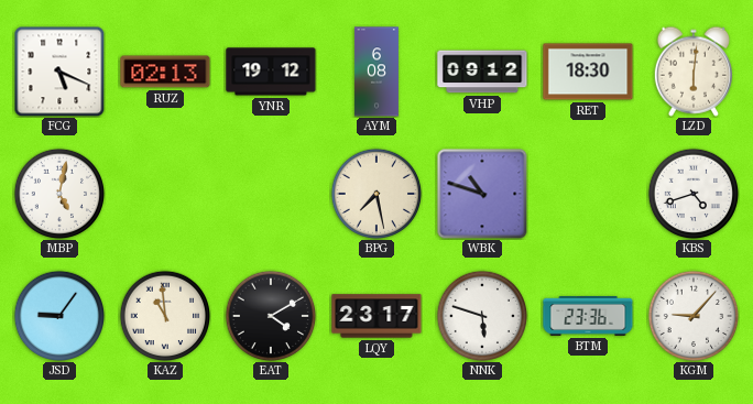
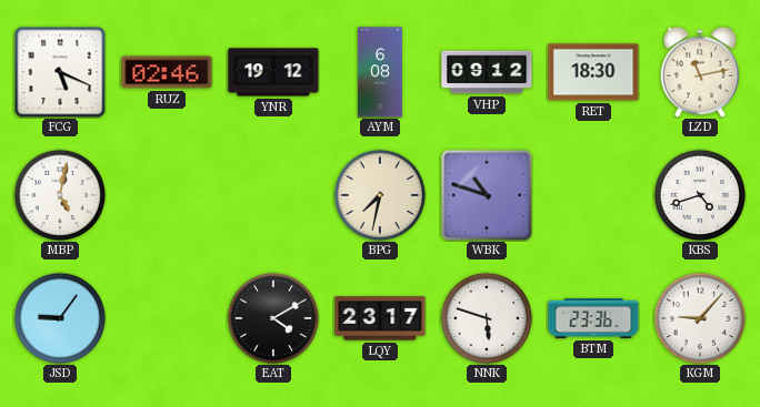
RUZ: 02:13 -> 02:46
LZD: 6:01 -> 11:13
BPG: 7:28 -> 7:32
KAZ: 10:59 -> none
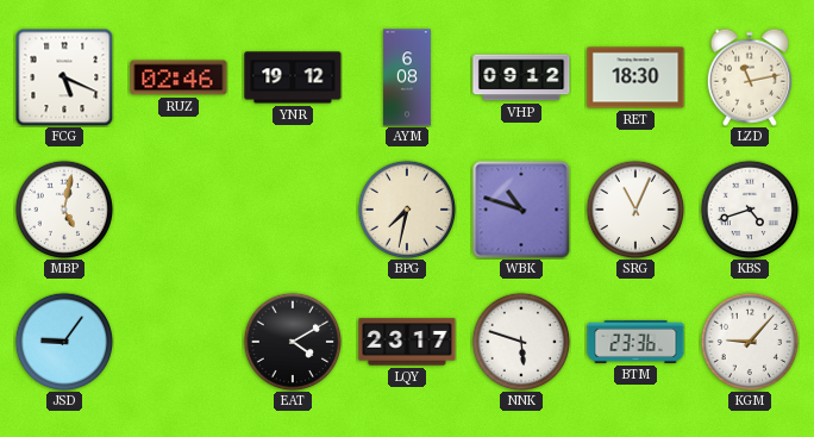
SRG: none -> 11:04
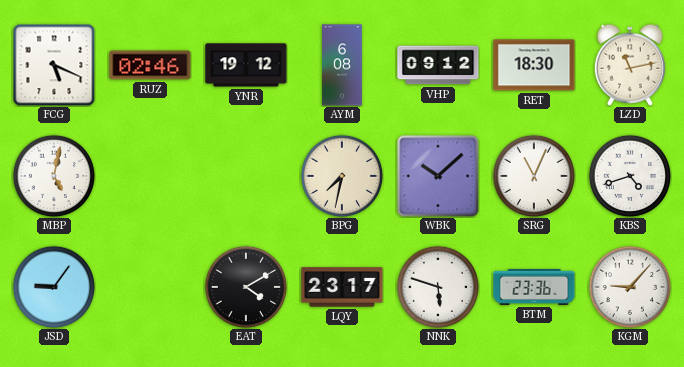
WBK: 10:48 -> 10:08
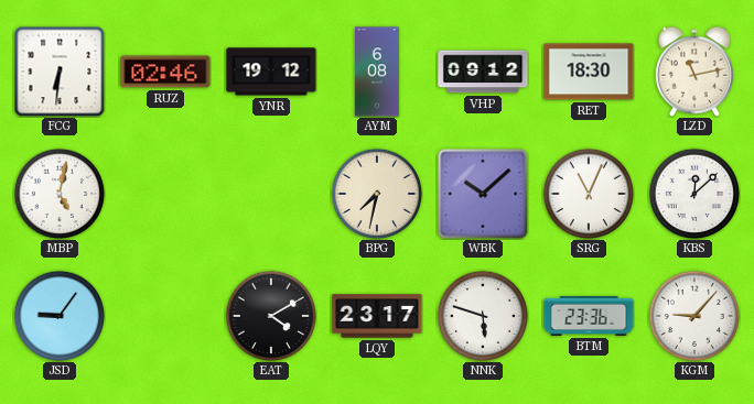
FCG: 5:19 -> 6:31
KBS: 4:42 -> 12:08
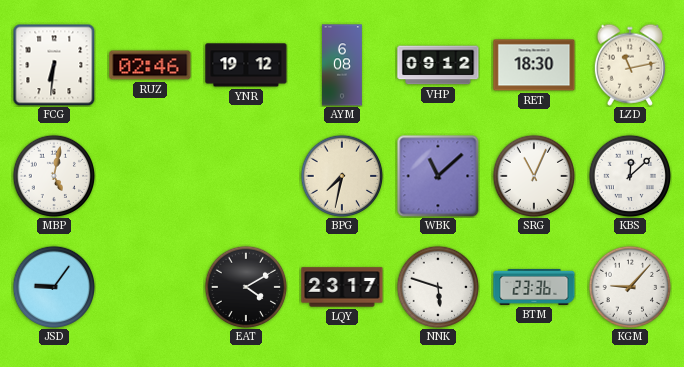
WBK: 10:08 -> 11:08
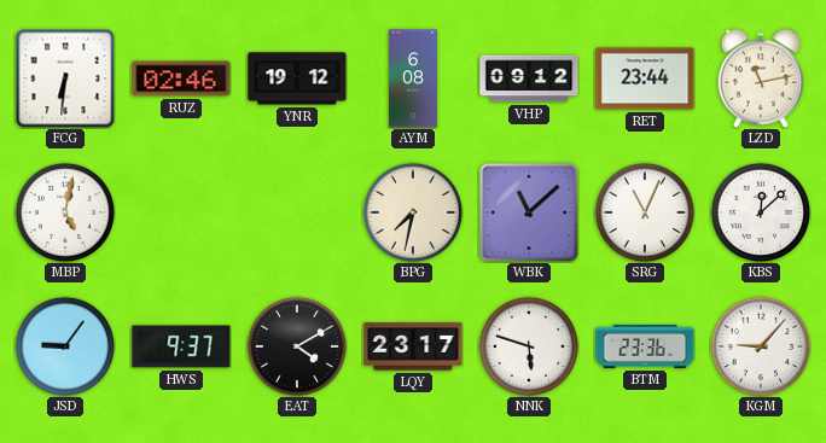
RET: 18:30 -> 23:44
HWS: none -> 9:37
